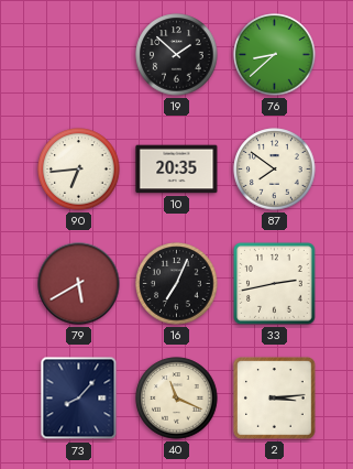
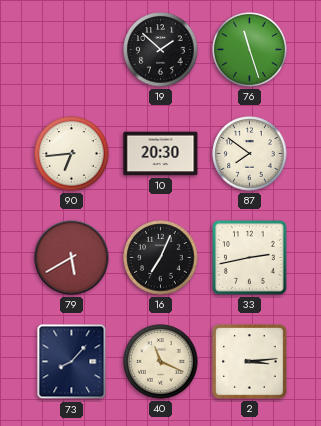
76: 8:38 -> 11:27
10: 20:35 -> 20:30
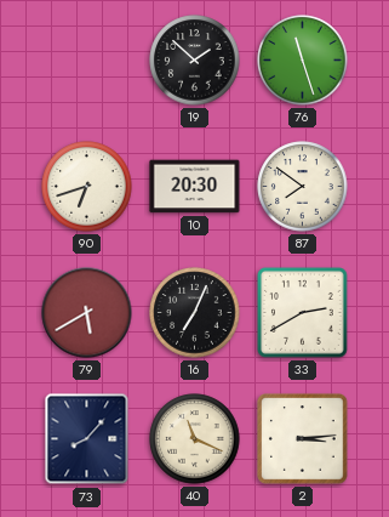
90: 6:44 -> 6:42
33: 2:43 -> 2:40
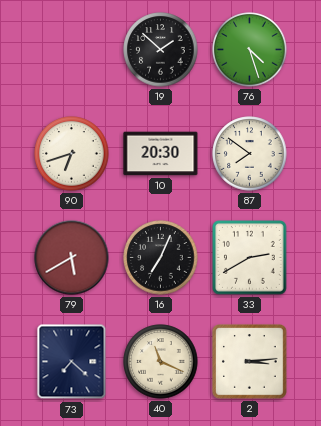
76: 11:27 -> 4:27
73: 8:07 -> 7:22
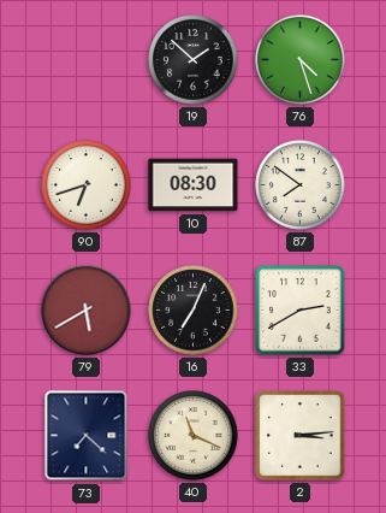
10: 20:30 -> 08:30
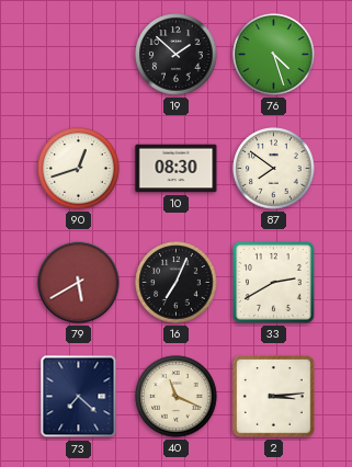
90: 6:42 -> 12:42
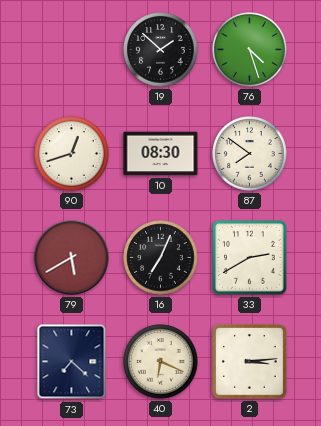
40: 11:19 -> 6:19
